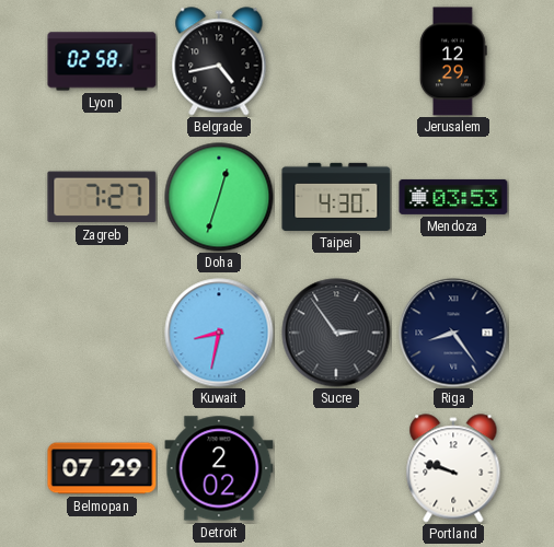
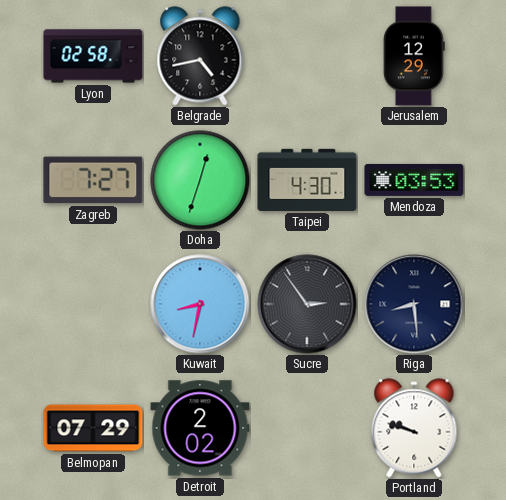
Riga: 8:24 -> 8:29
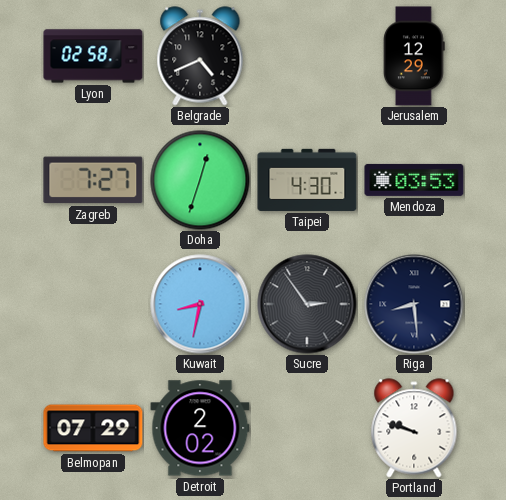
Belgrade: 4:43 -> 4:41
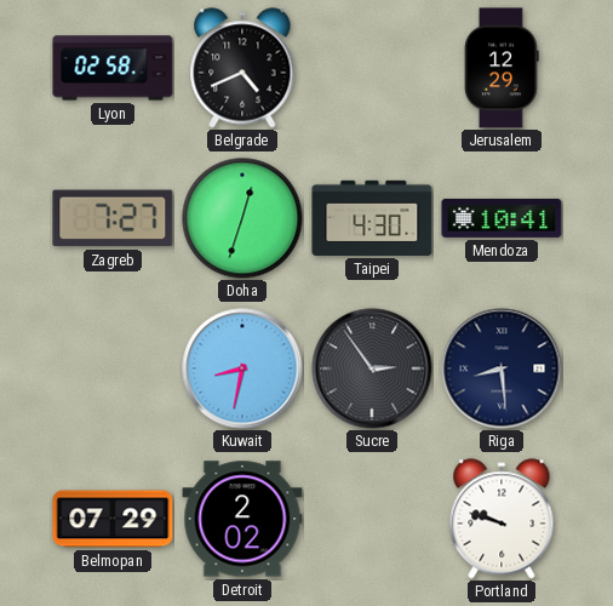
Mendoza: 03:53 -> 10:41
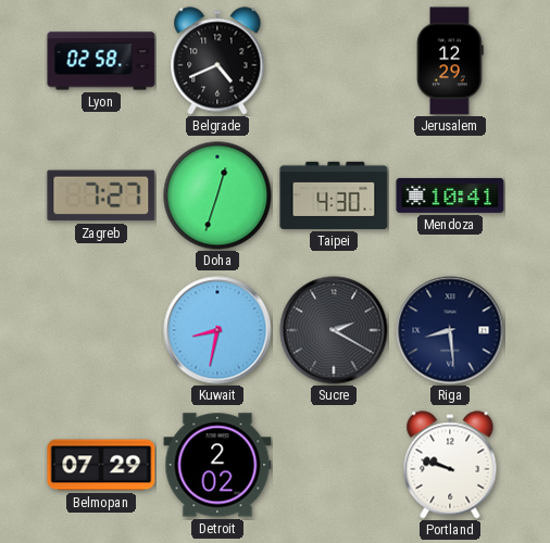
Sucre: 2:54 -> 2:20
